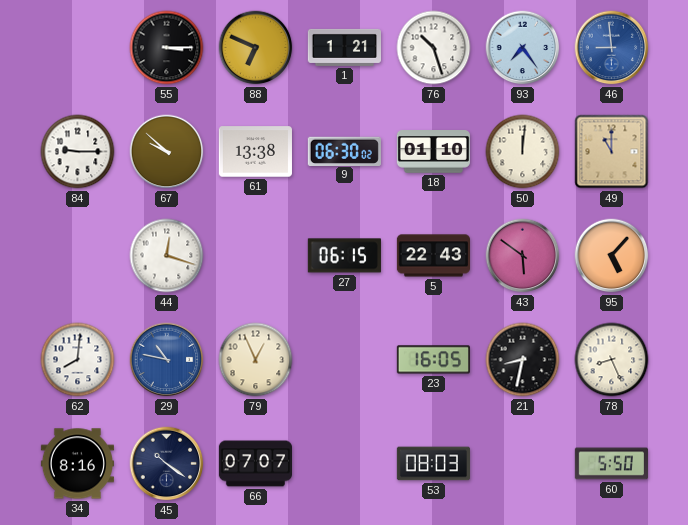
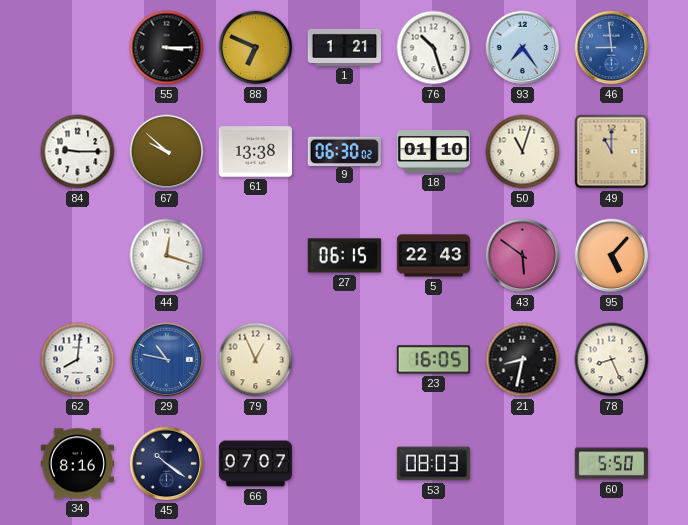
50: 12:01 -> 11:03
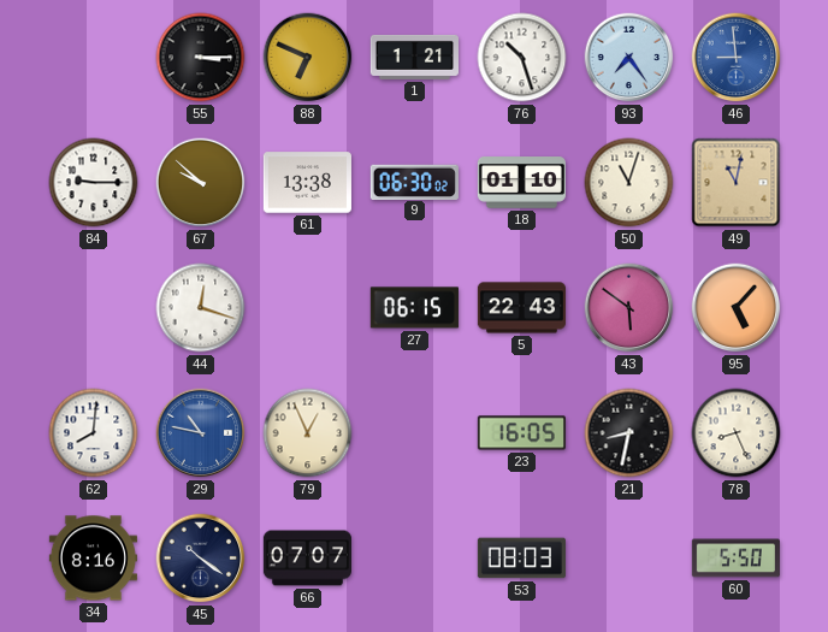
49: 11:00 -> 11:02
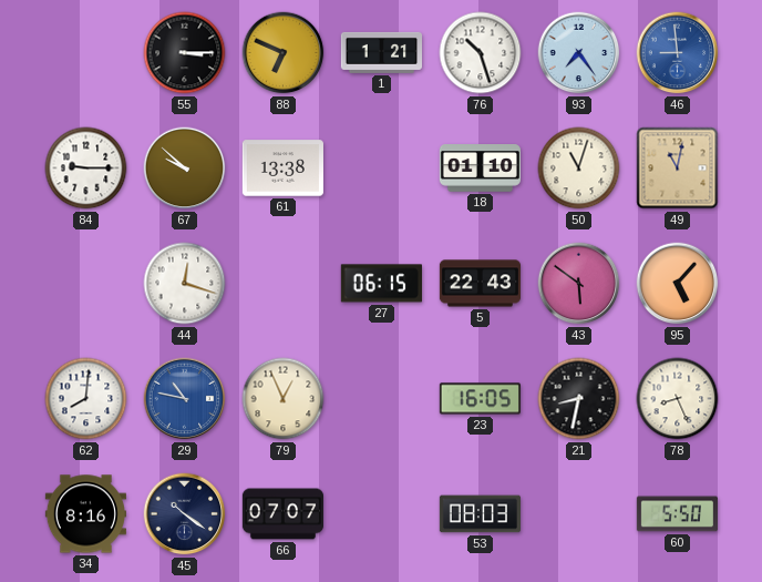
9: 06:30 -> none
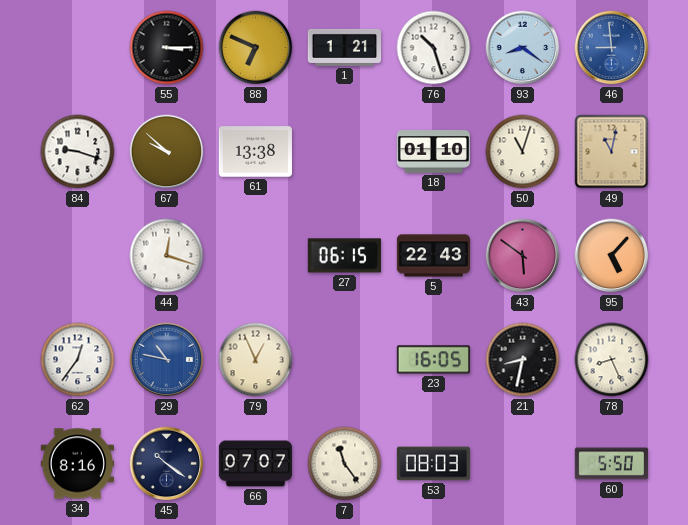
93: 7:24 -> 8:21
84: 9:15 -> 9:18
62: 8:01 -> 12:36
7: none -> 11:24
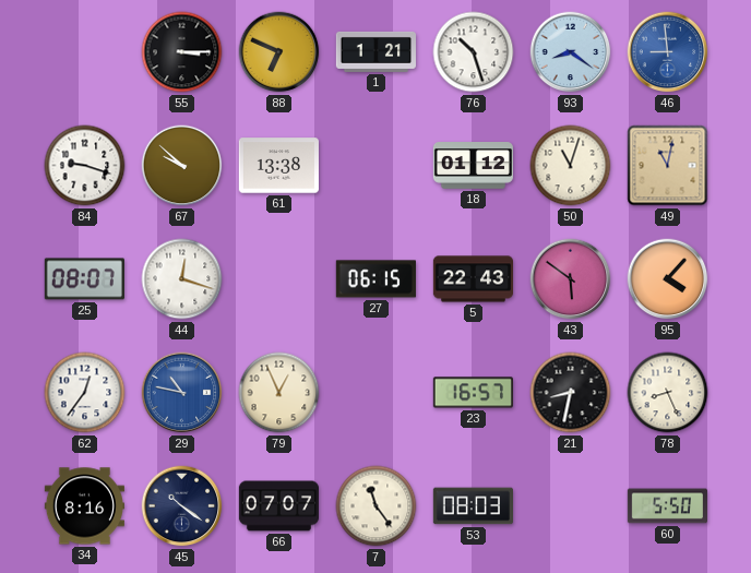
18: 01:10 -> 01:12
25: none -> 08:07
95: 5:07 -> 4:07
23: 16:05 -> 16:57
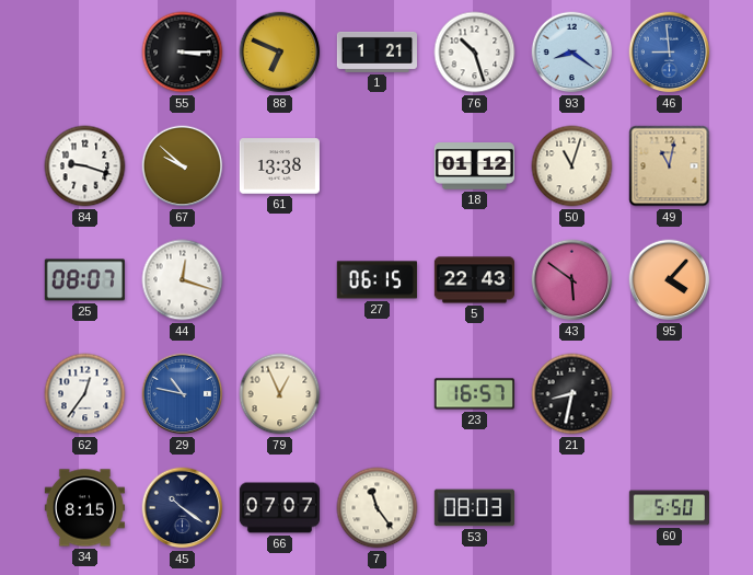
78: 8:26 -> none
34: 8:16 -> 8:15
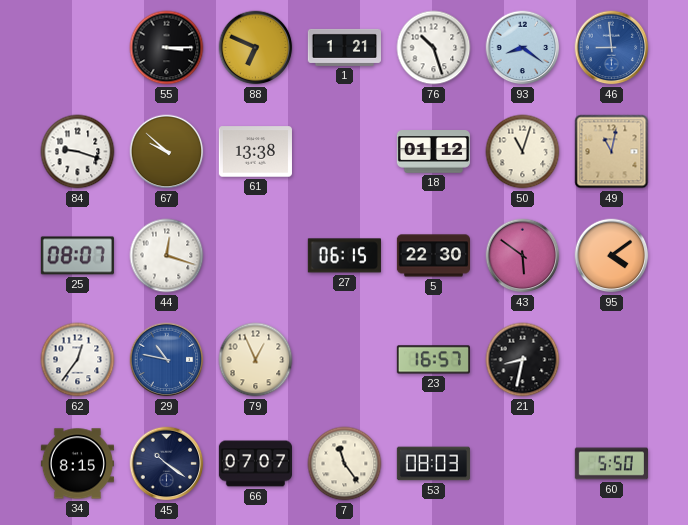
5: 22:43 -> 22:30
95: 4:07 -> 4:09
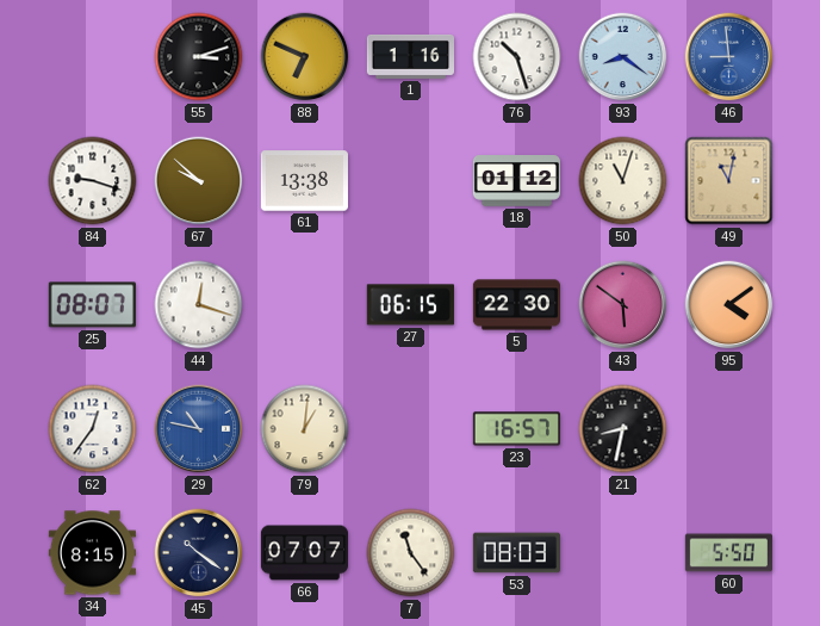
55: 3:15 -> 3:12
1: 1:21 -> 1:16
79: 12:56 -> 1:01
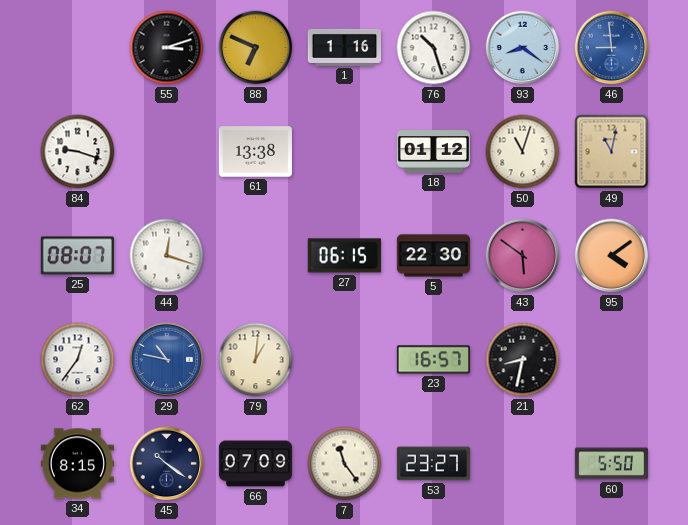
67: 9:52 -> none
66: 07:07 -> 07:09
53: 08:03 -> 23:27
